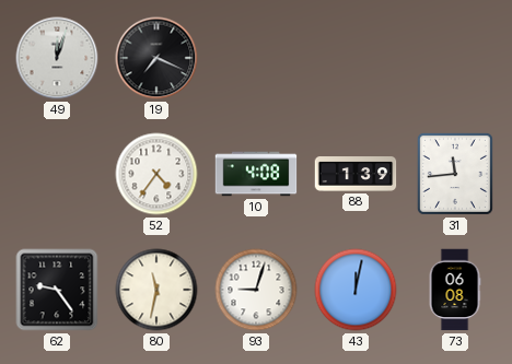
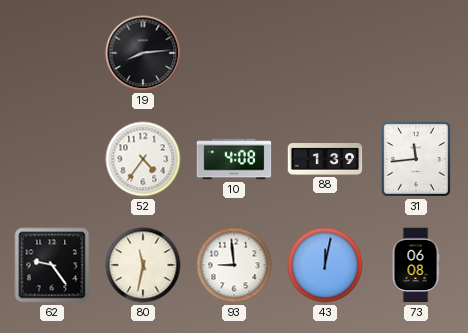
49: 12:03 -> none
19: 7:19 -> 8:14
93: 9:03 -> 8:59
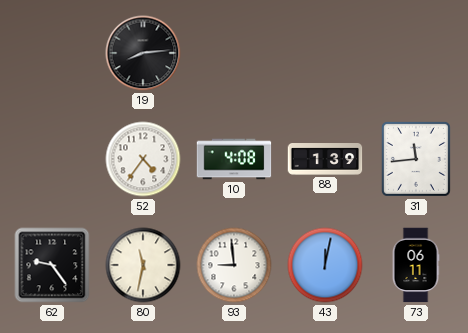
73: 06:08 -> 06:11
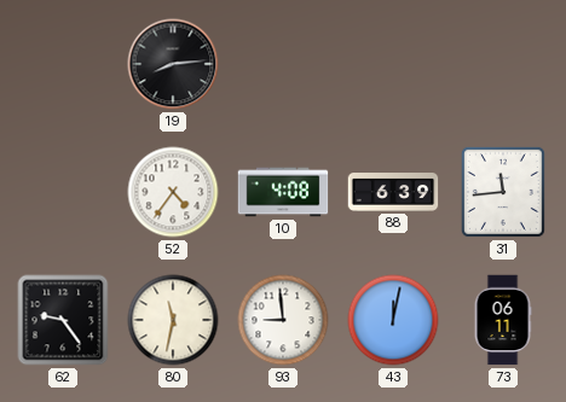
88: 1:39 -> 6:39
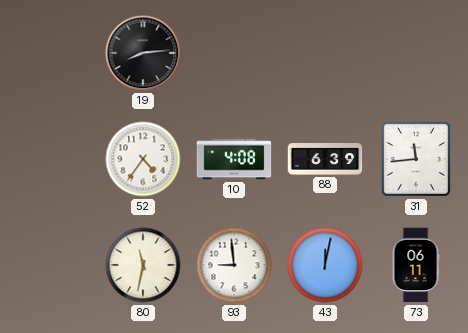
62: 9:24 -> none
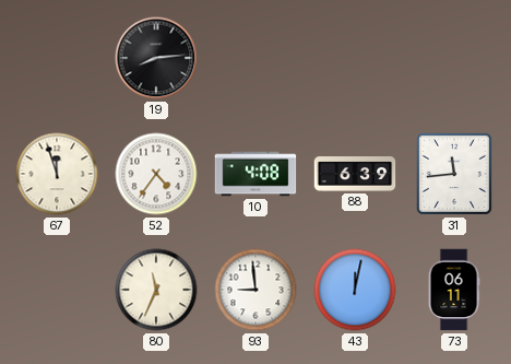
67: none -> 11:57
80: 11:32 -> 11:34
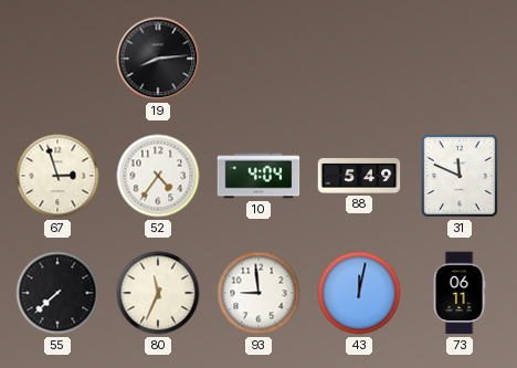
67: 11:57 -> 2:57
10: 4:08 -> 4:04
88: 6:39 -> 5:49
31: 11:44 -> 11:49
55: none -> 7:38
